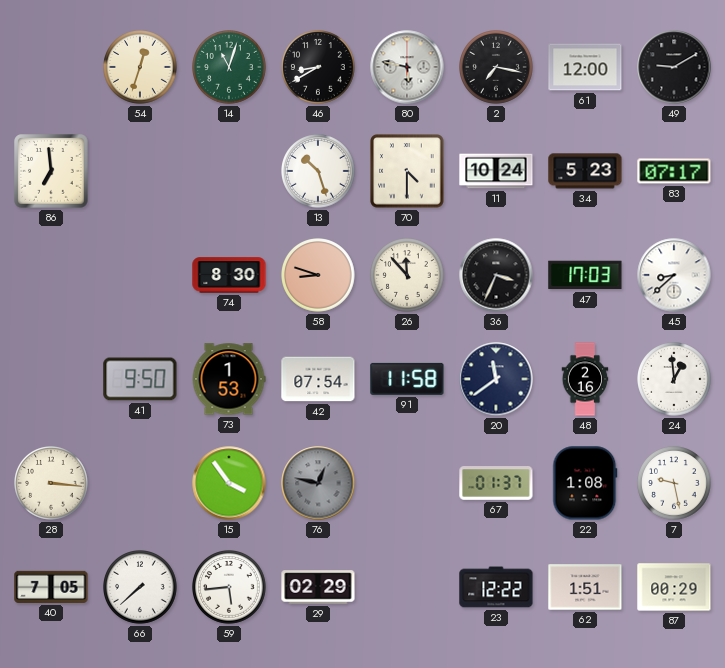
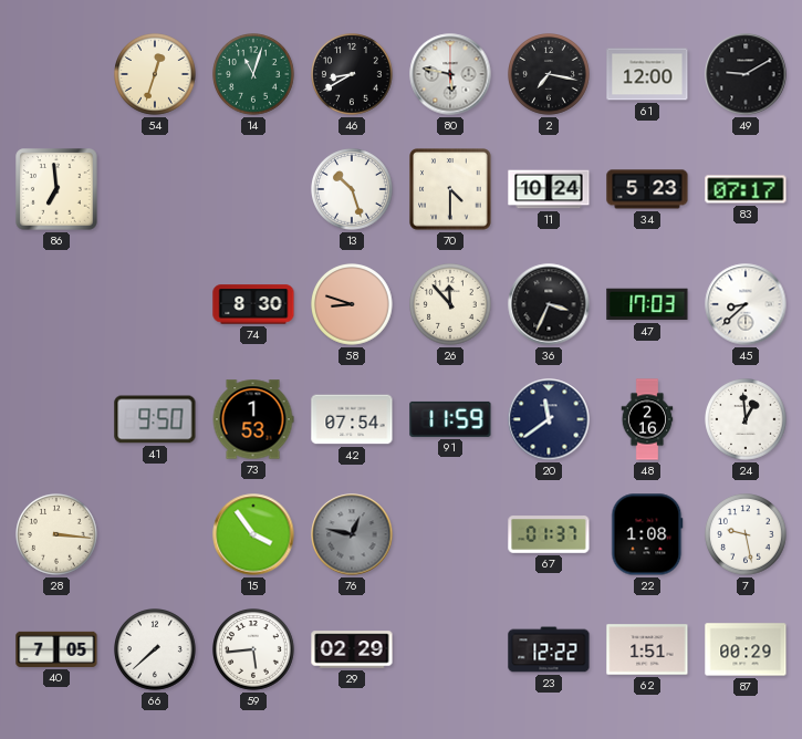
91: 11:58 -> 11:59
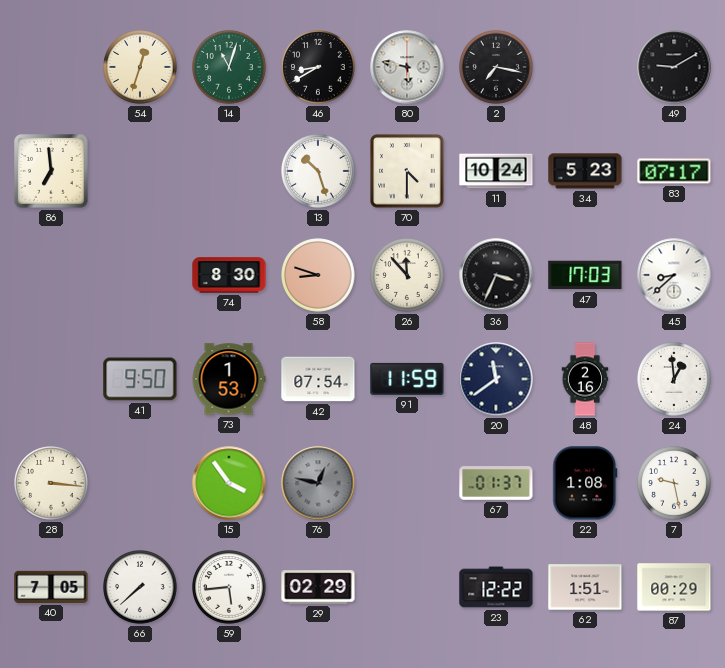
61: 12:00 -> none
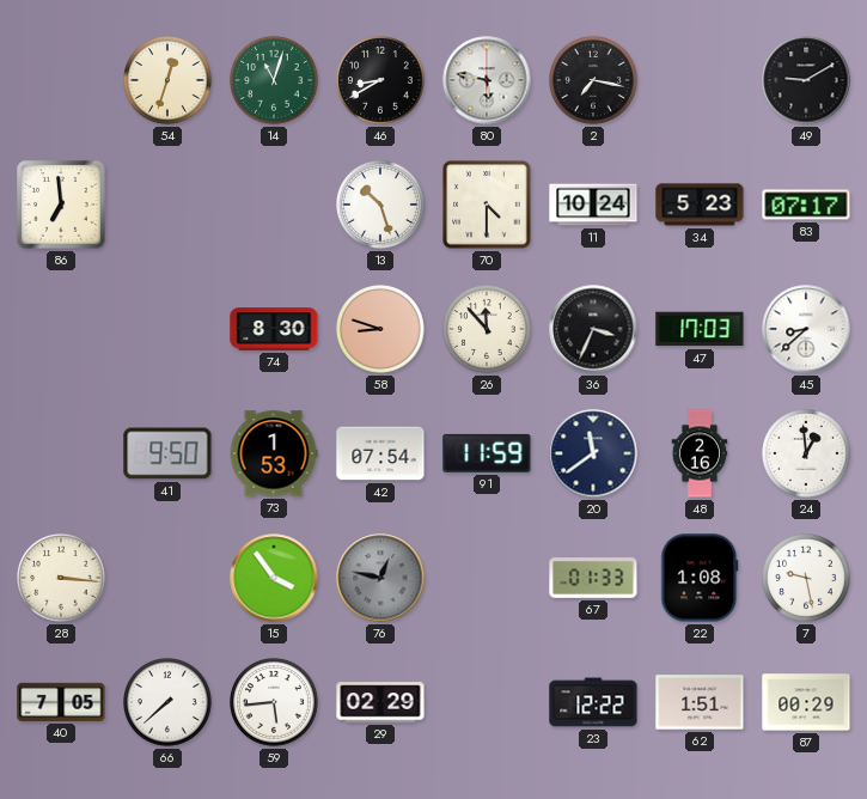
67: 01:37 -> 01:33
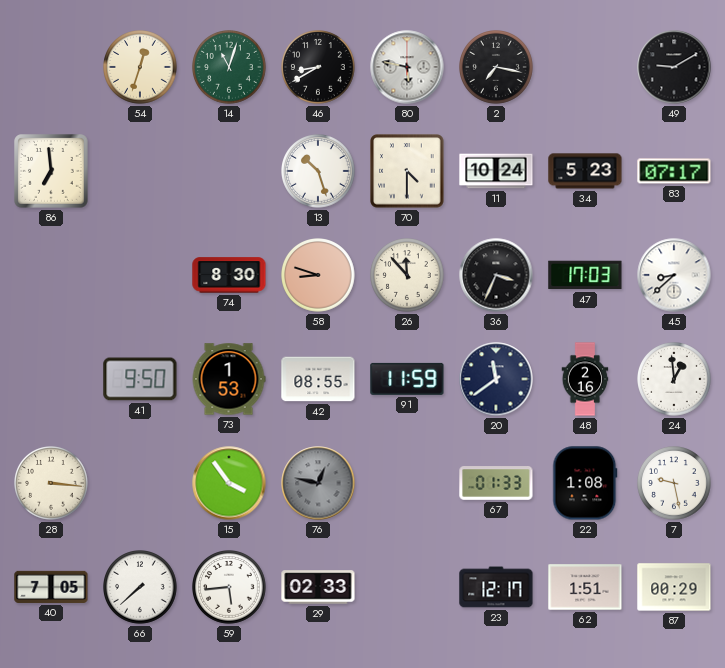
42: 07:54 -> 08:55
29: 02:29 -> 02:33
23: 12:22 -> 12:17
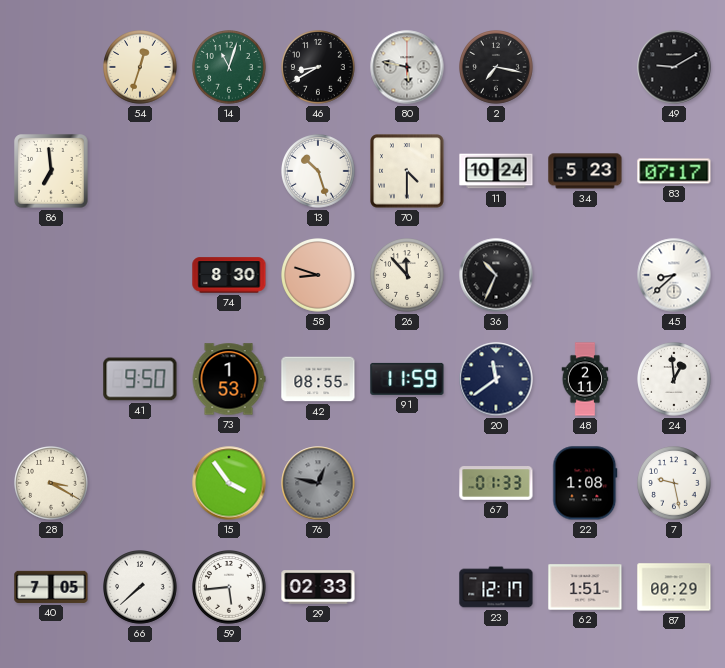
36: 3:34 -> 10:34
47: 17:03 -> none
48: 2:16 -> 2:11
28: 3:16 -> 3:20
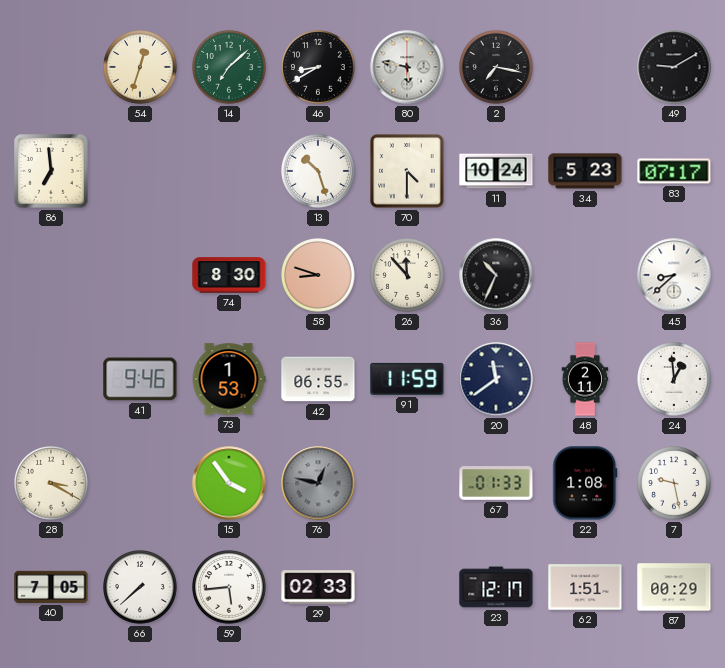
14: 11:03 -> 7:08
41: 9:50 -> 9:46
42: 08:55 -> 06:55
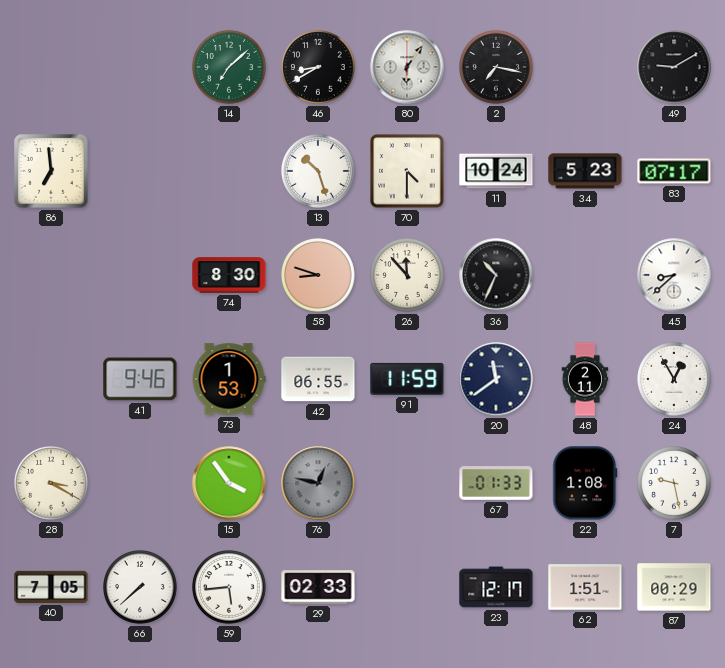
54: 12:33 -> none
80: 5:47 -> 6:06
24: 12:59 -> 12:55
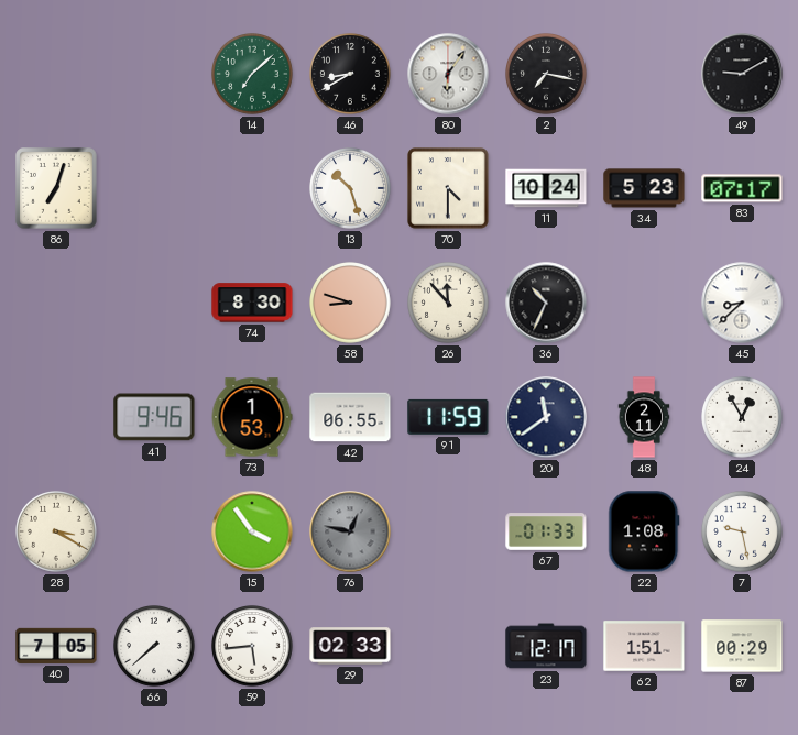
86: 6:59 -> 7:03
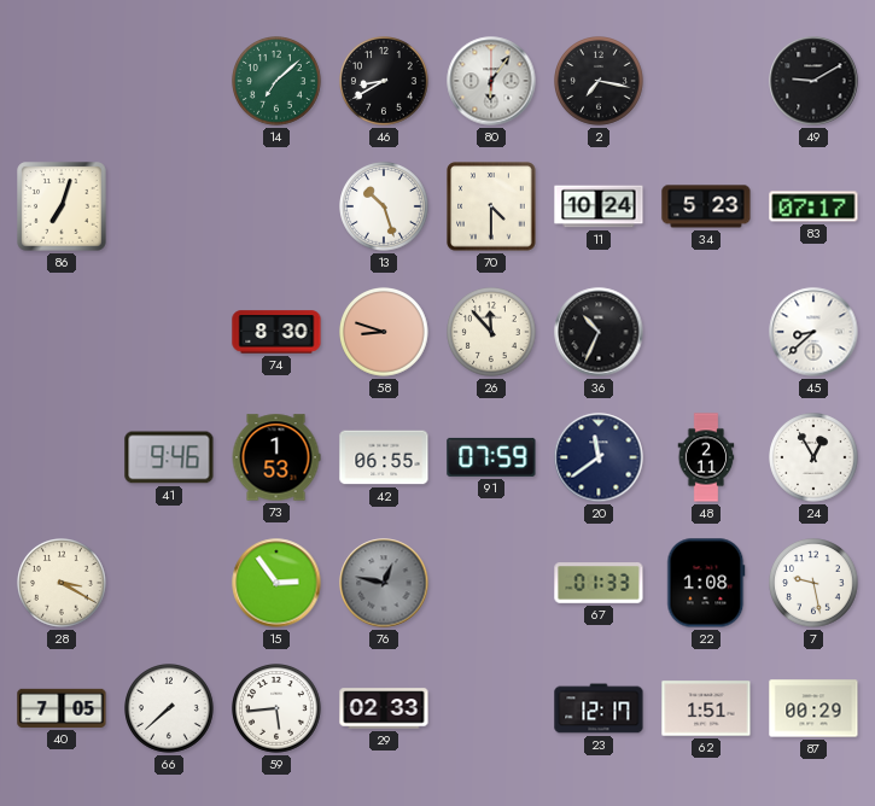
91: 11:59 -> 07:59
15: 3:54 -> 2:54
